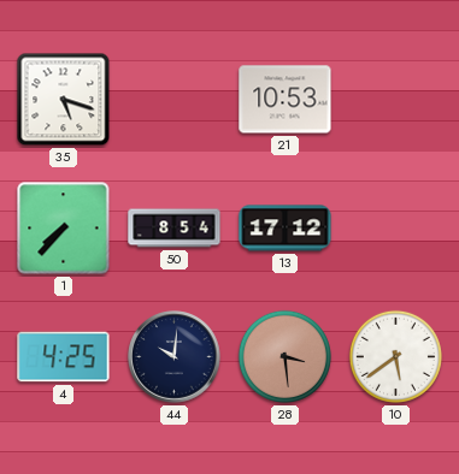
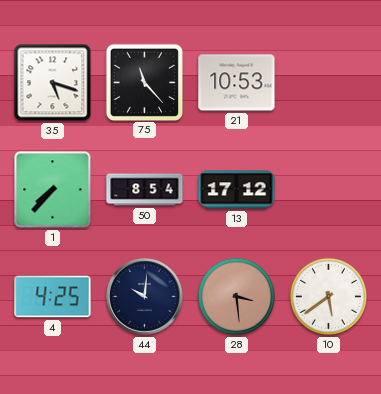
75: none -> 11:23
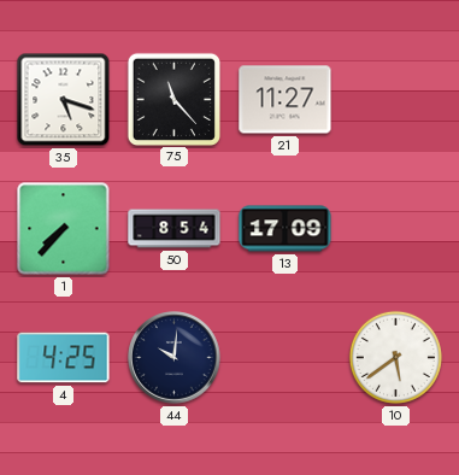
21: 10:53 -> 11:27
13: 17:12 -> 17:09
28: 3:29 -> none
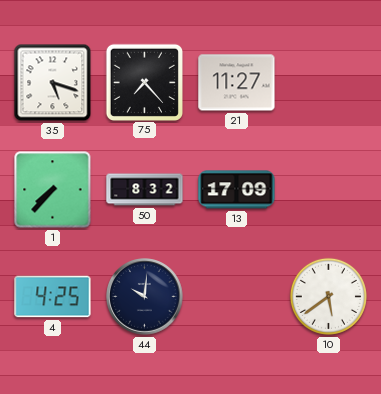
75: 11:23 -> 7:23
50: 8:54 -> 8:32
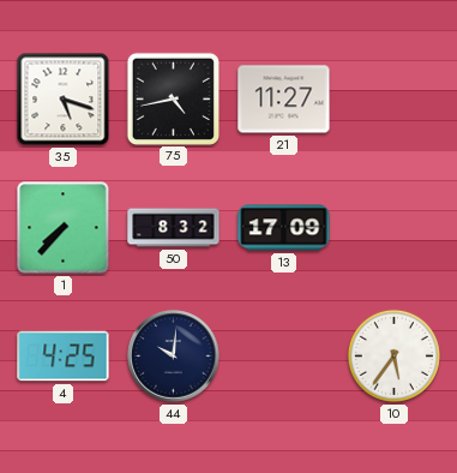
75: 7:23 -> 4:43
10: 5:39 -> 5:36
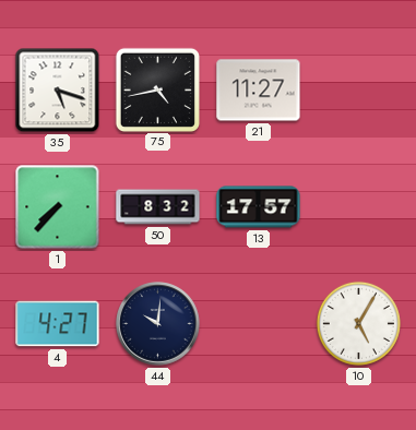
13: 17:09 -> 17:57
4: 4:25 -> 4:27
10: 5:36 -> 5:05
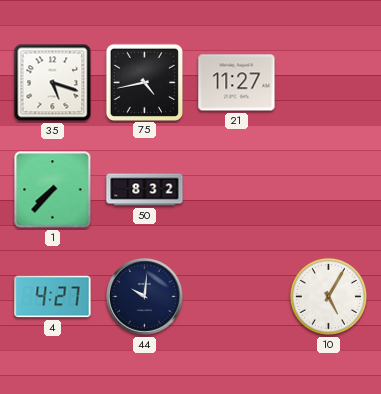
13: 17:57 -> none
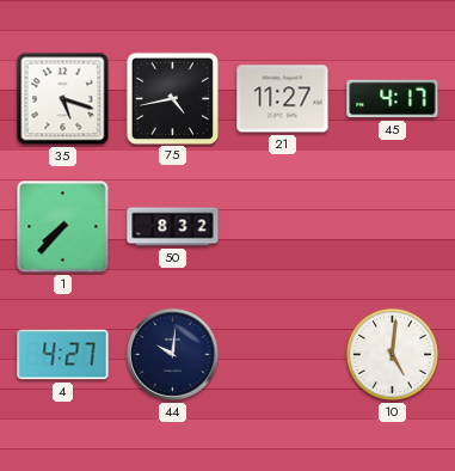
45: none -> 4:17
10: 5:05 -> 5:01
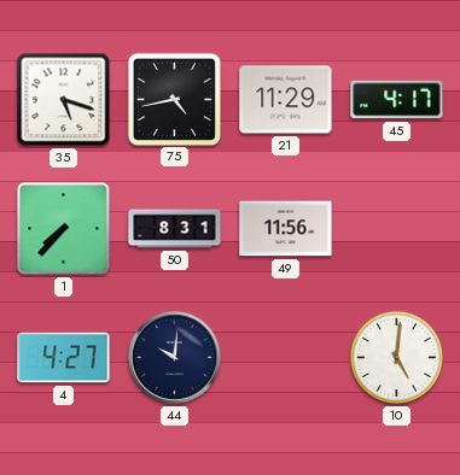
21: 11:27 -> 11:29
50: 8:32 -> 8:31
49: none -> 11:56
